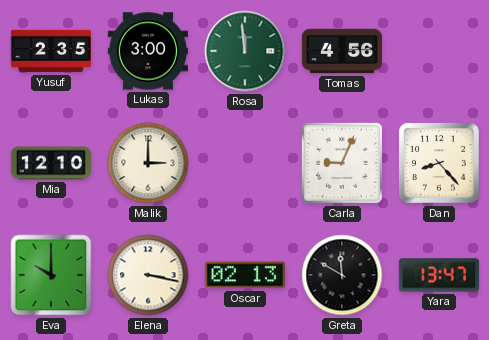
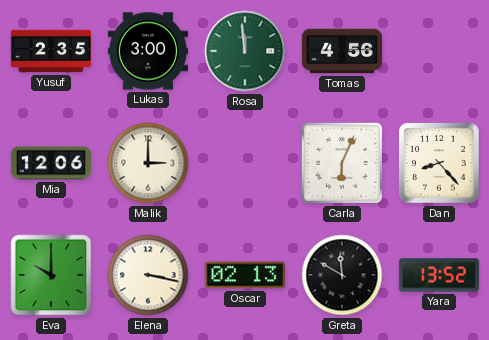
Mia: 12:10 -> 12:06
Carla: 9:04 -> 6:04
Yara: 13:47 -> 13:52
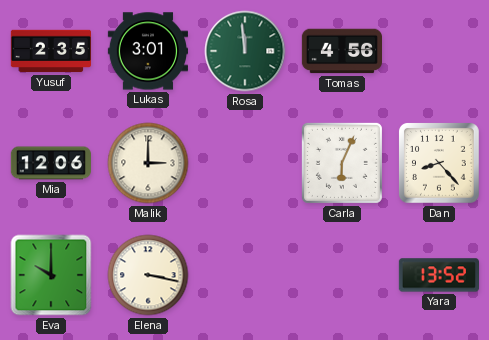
Lukas: 3:00 -> 3:01
Oscar: 02:13 -> none
Greta: 11:50 -> none
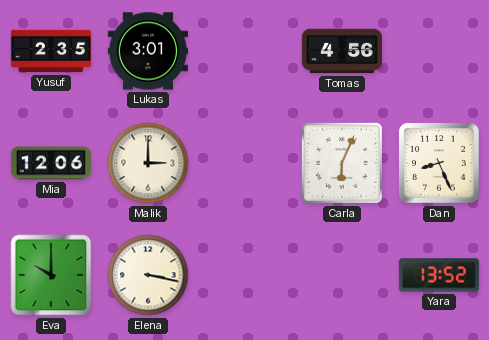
Rosa: 11:59 -> none
Dan: 8:23 -> 8:26
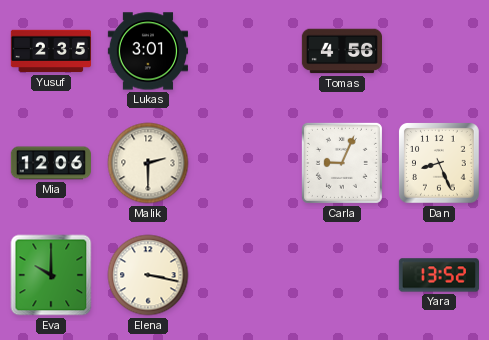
Malik: 3:00 -> 2:30
Carla: 6:04 -> 9:04
